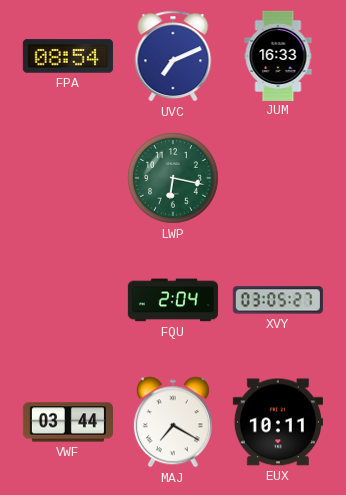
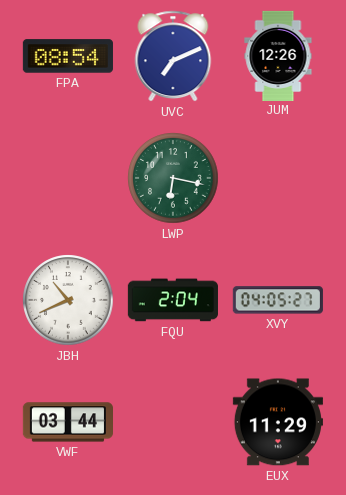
JUM: 16:33 -> 12:26
JBH: none -> 10:41
XVY: 03:05 -> 04:05
MAJ: 7:20 -> none
EUX: 10:11 -> 11:29
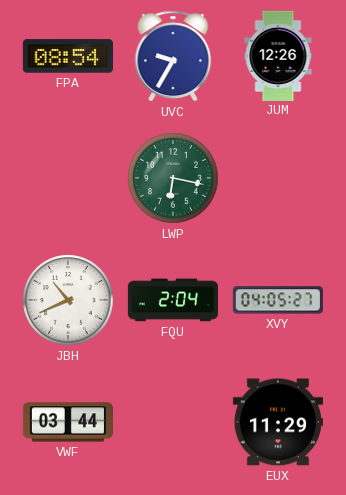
UVC: 7:11 -> 9:35
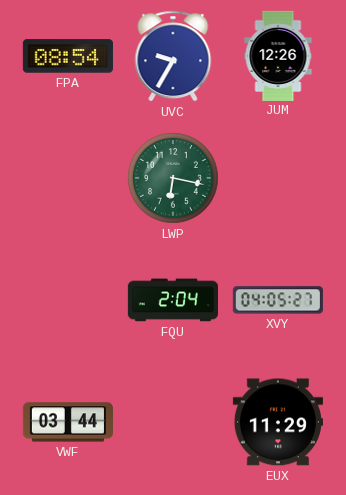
JBH: 10:41 -> none
